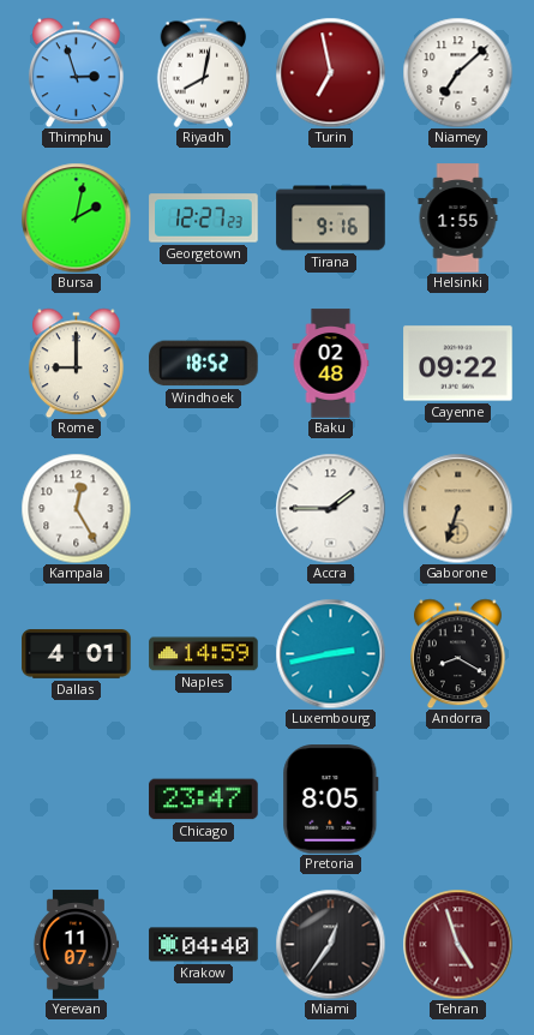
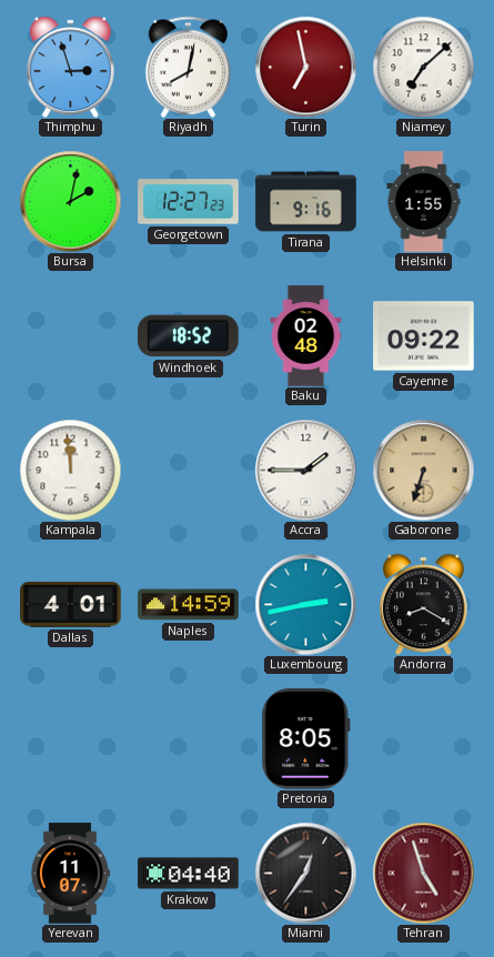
Rome: 9:00 -> none
Kampala: 12:25 -> 11:59
Chicago: 23:47 -> none
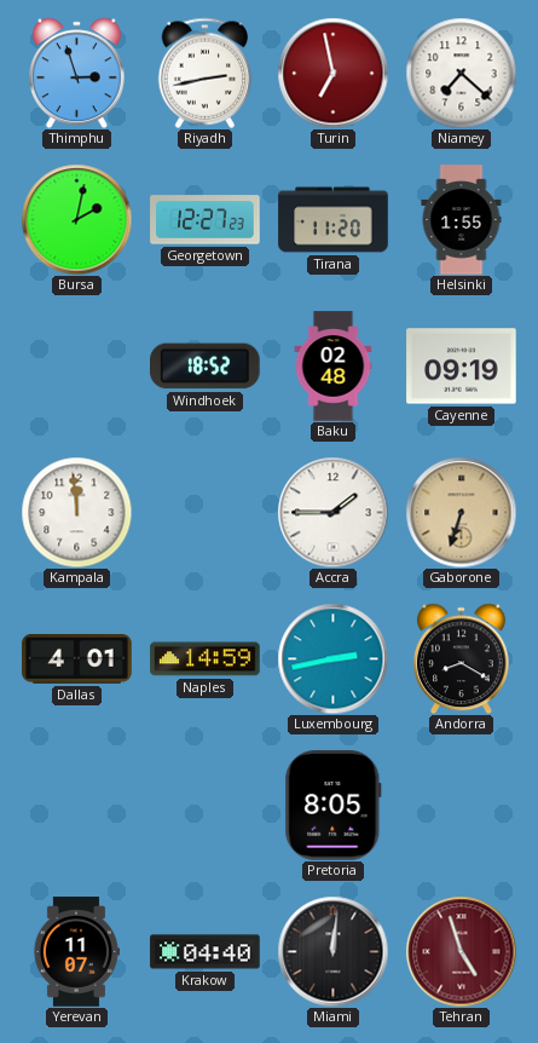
Riyadh: 8:02 -> 2:43
Niamey: 7:08 -> 7:22
Tirana: 9:16 -> 11:20
Cayenne: 09:22 -> 09:19
Miami: 12:36 -> 12:01
